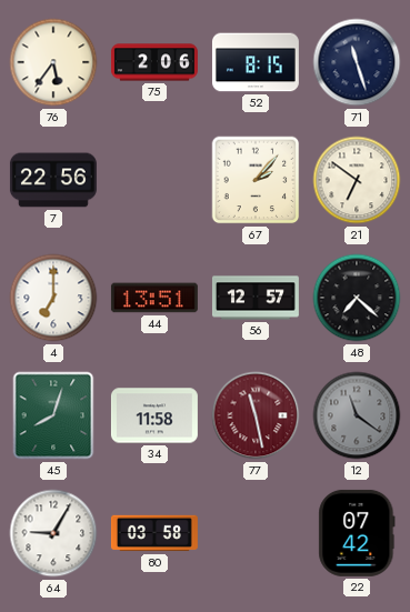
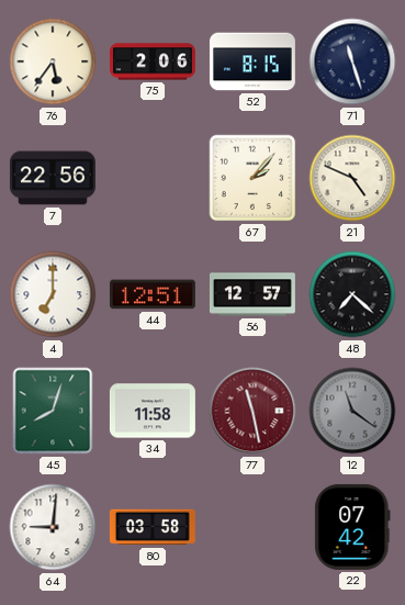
21: 6:51 -> 4:49
44: 13:51 -> 12:51
64: 9:05 -> 9:01
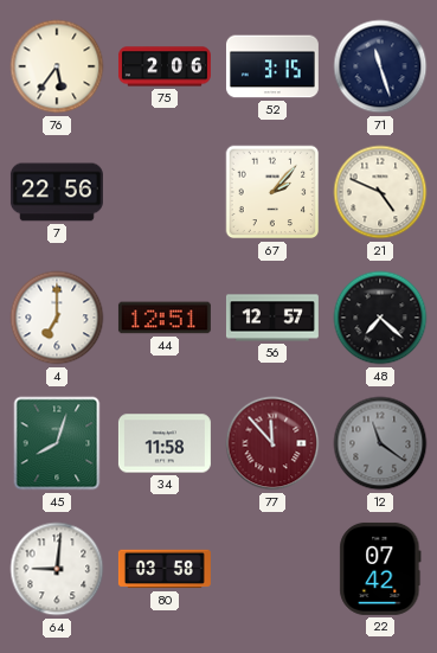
52: 8:15 -> 3:15
77: 11:28 -> 11:53
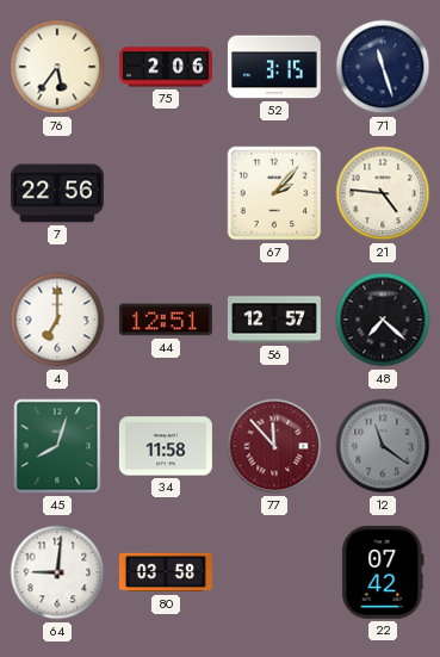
21: 4:49 -> 4:46
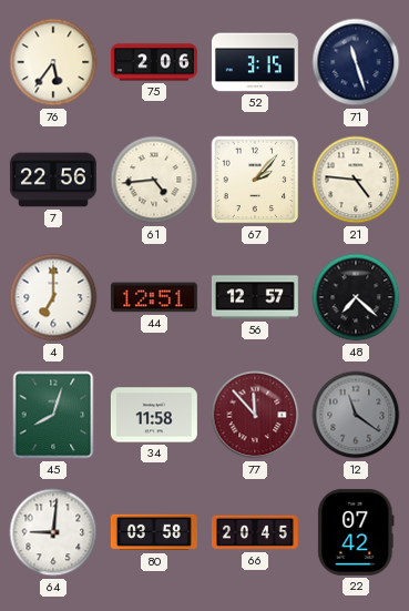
61: none -> 4:44
66: none -> 20:45
